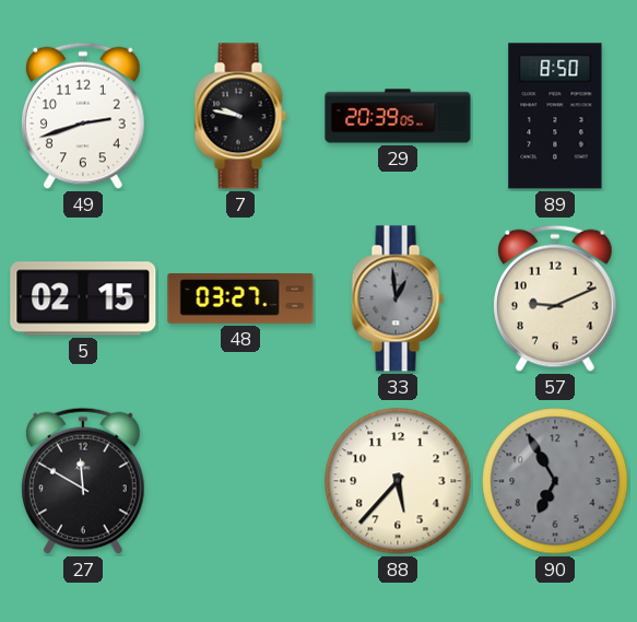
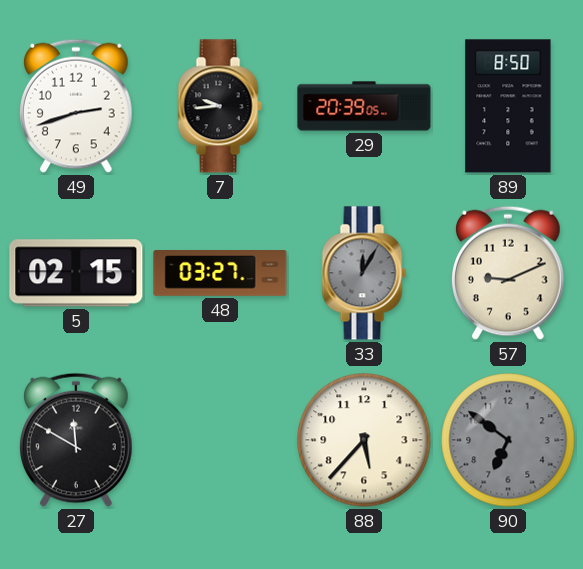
7: 9:47 -> 9:44
33: 12:59 -> 12:05
90: 6:55 -> 6:51
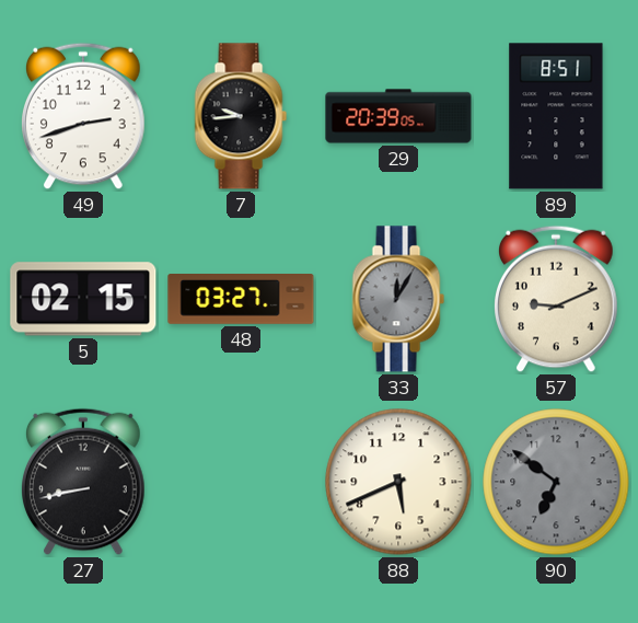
89: 8:50 -> 8:51
27: 11:50 -> 8:43
88: 5:37 -> 5:41
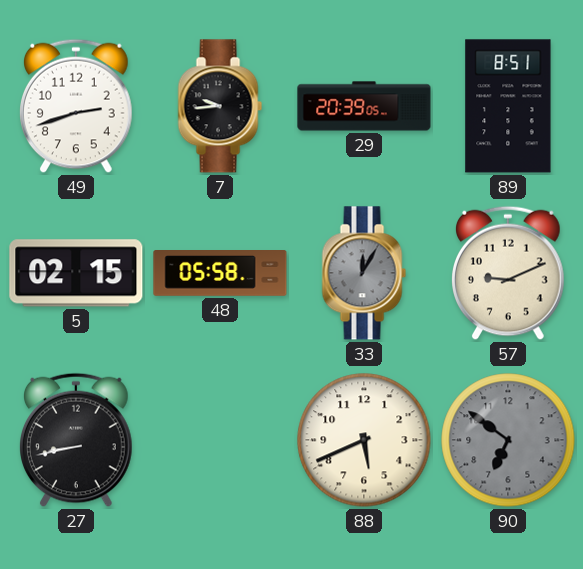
48: 03:27 -> 05:58
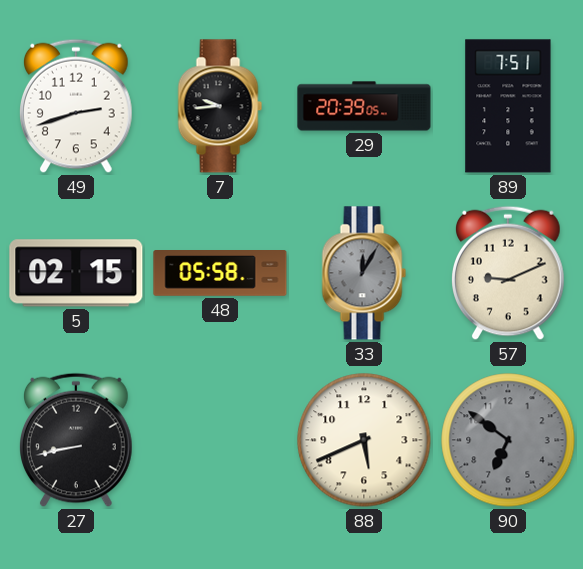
89: 8:51 -> 7:51
